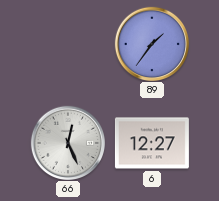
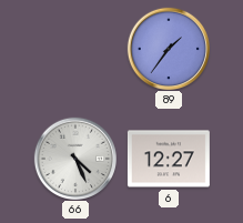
66: 12:26 -> 4:26
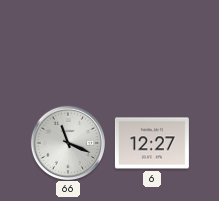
89: 1:36 -> none
66: 4:26 -> 11:19
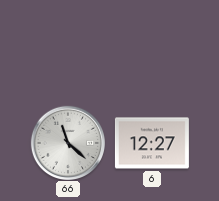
66: 11:19 -> 11:22
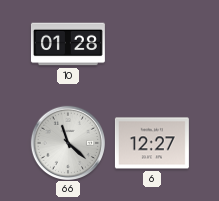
10: none -> 01:28
